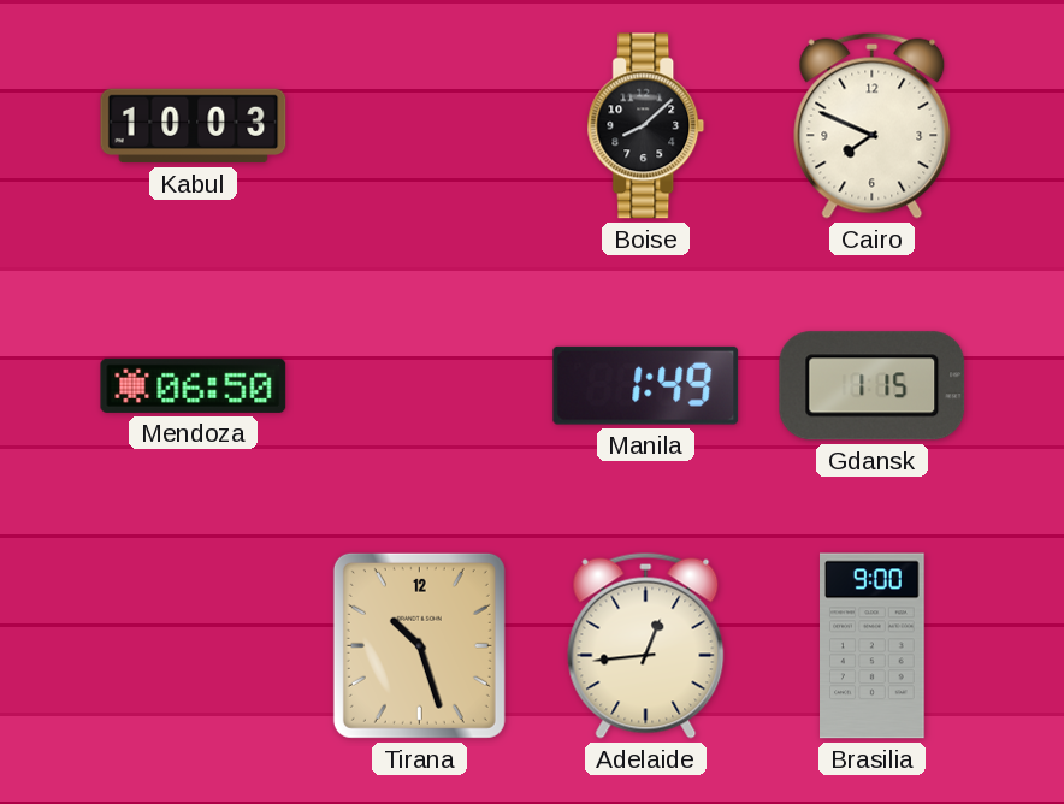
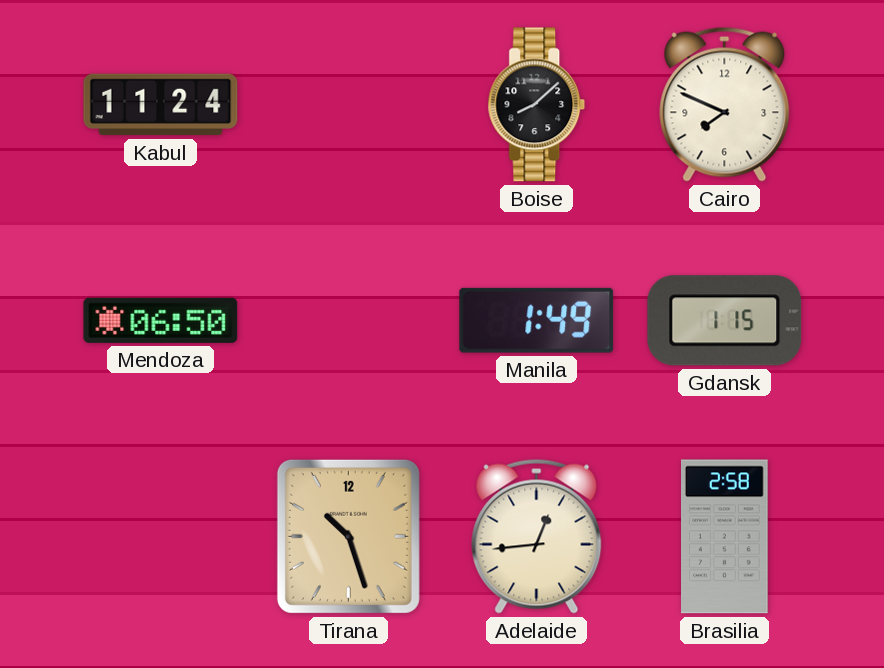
Kabul: 10:03 -> 11:24
Brasilia: 9:00 -> 2:58
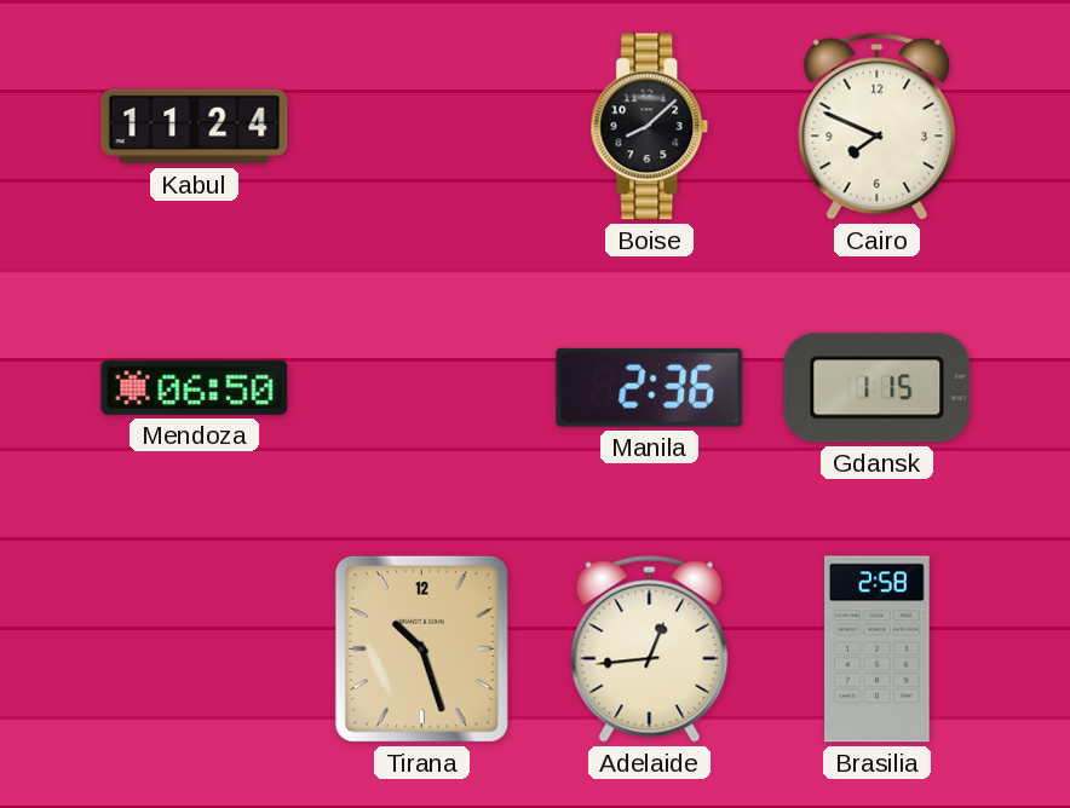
Manila: 1:49 -> 2:36
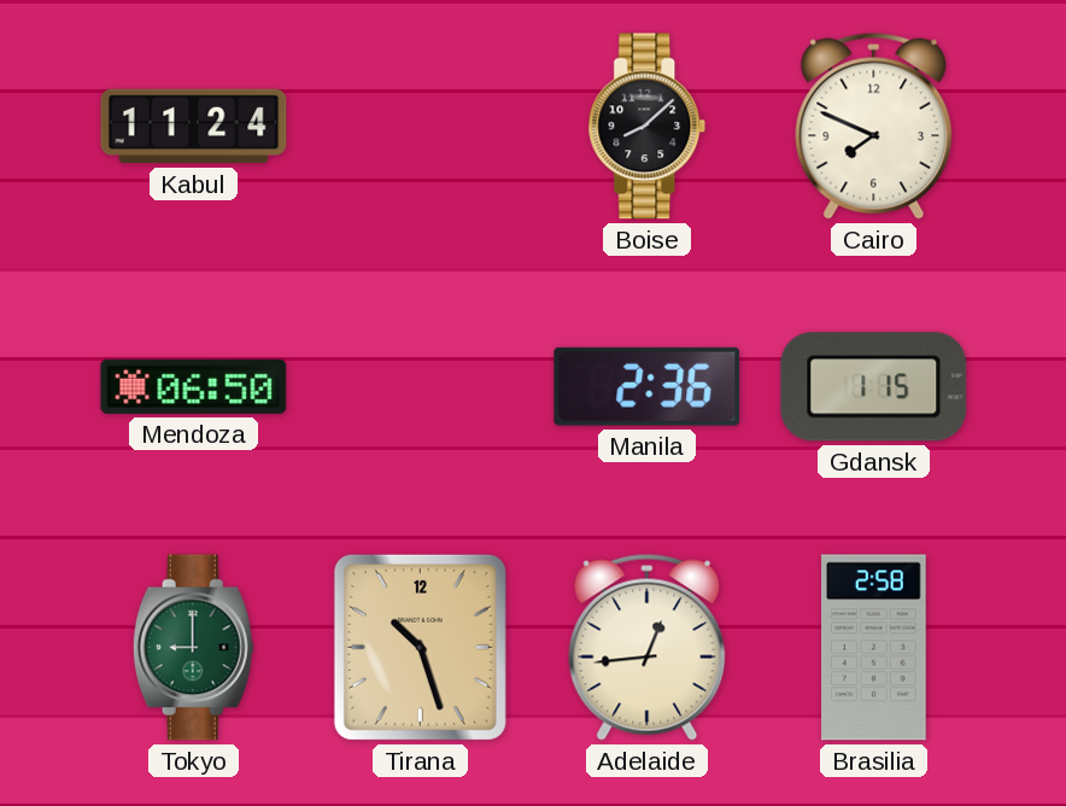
Tokyo: none -> 9:00
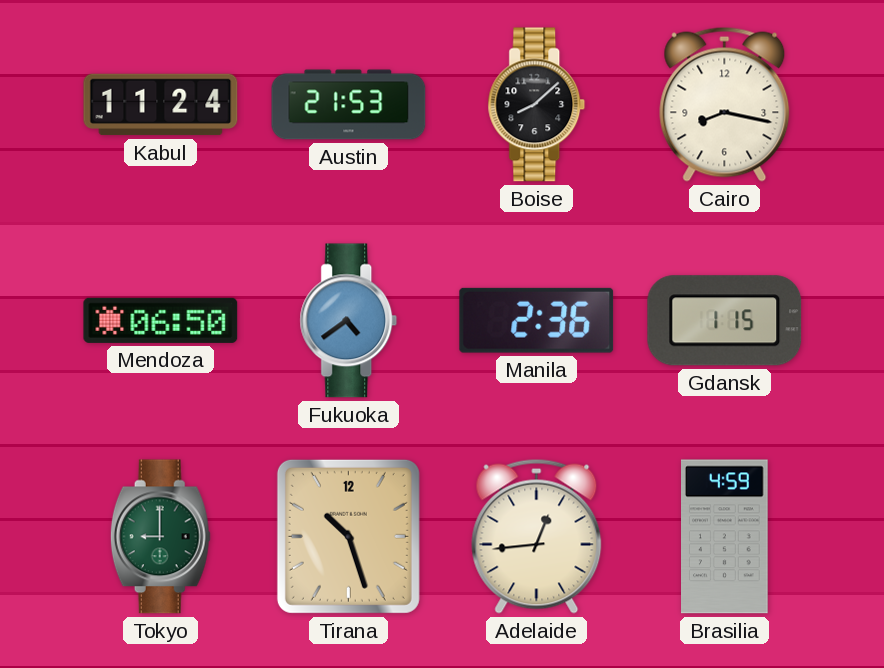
Austin: none -> 21:53
Cairo: 7:49 -> 8:17
Fukuoka: none -> 4:39
Brasilia: 2:58 -> 4:59
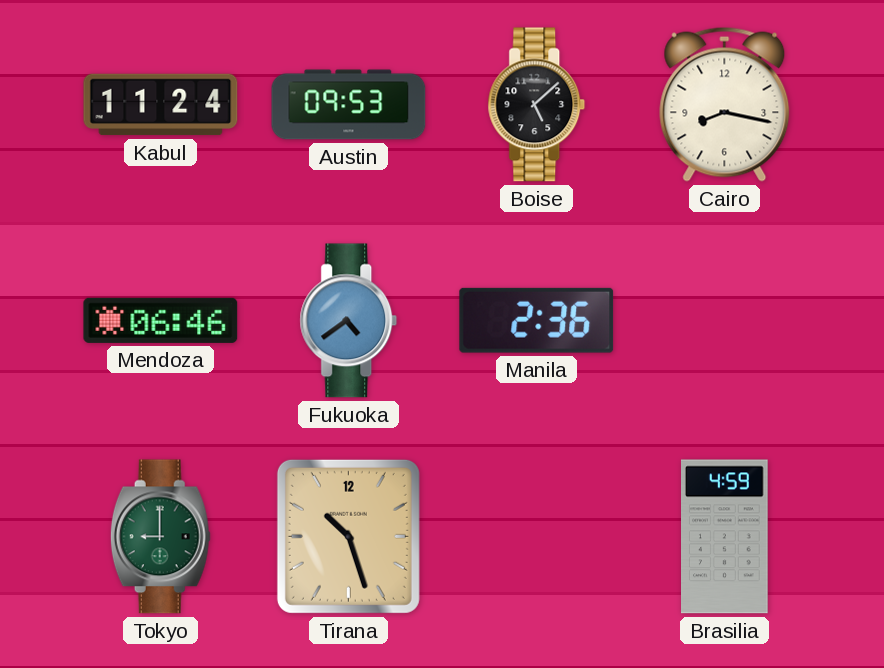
Austin: 21:53 -> 09:53
Boise: 8:08 -> 5:08
Mendoza: 06:50 -> 06:46
Gdansk: 1:15 -> none
Adelaide: 12:44 -> none
